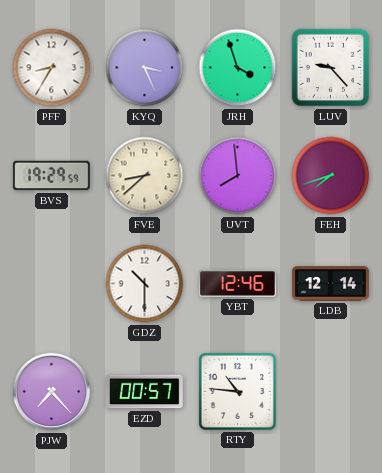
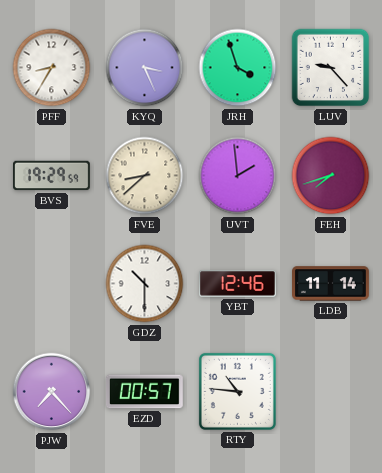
UVT: 7:59 -> 1:59
LDB: 12:14 -> 11:14
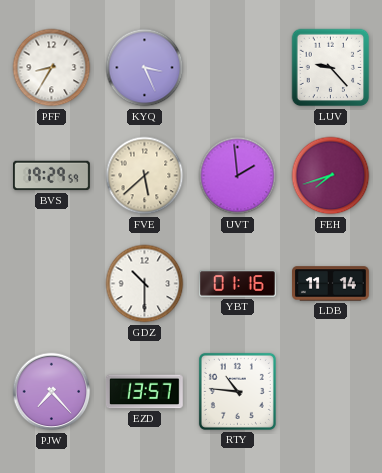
JRH: 3:57 -> none
FVE: 8:38 -> 5:38
YBT: 12:46 -> 01:16
EZD: 00:57 -> 13:57
